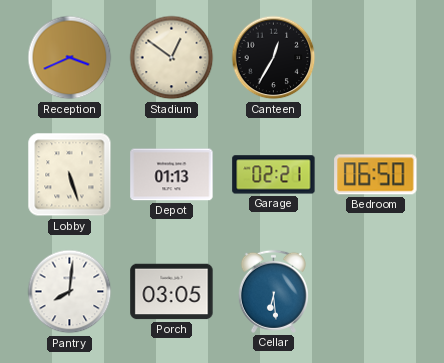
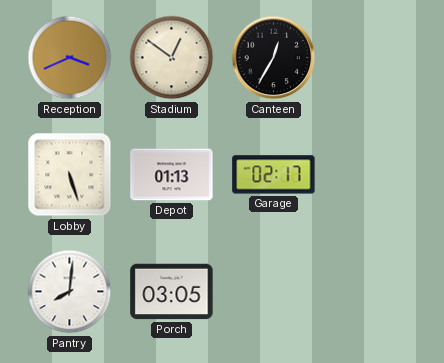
Garage: 02:21 -> 02:17
Bedroom: 06:50 -> none
Cellar: 6:29 -> none
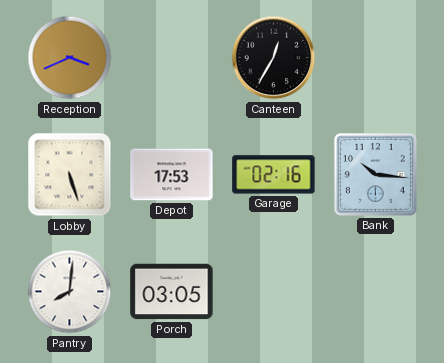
Stadium: 12:51 -> none
Depot: 01:13 -> 17:53
Garage: 02:17 -> 02:16
Bank: none -> 10:16
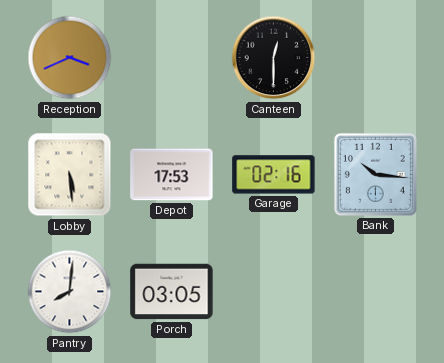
Canteen: 12:35 -> 12:30
Lobby: 5:27 -> 5:29
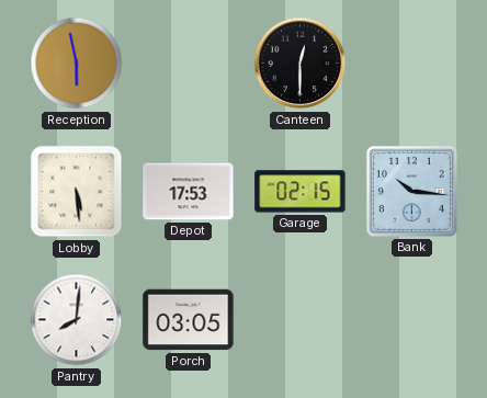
Reception: 3:41 -> 5:58
Garage: 02:16 -> 02:15
